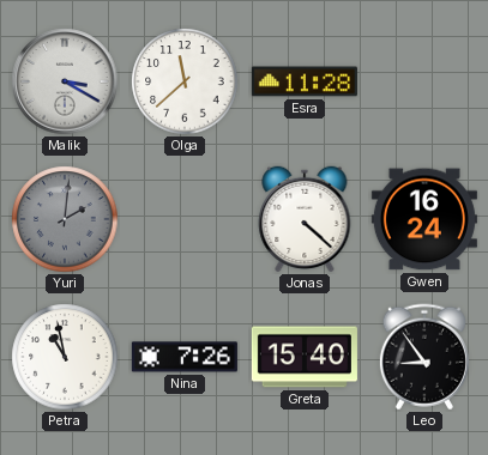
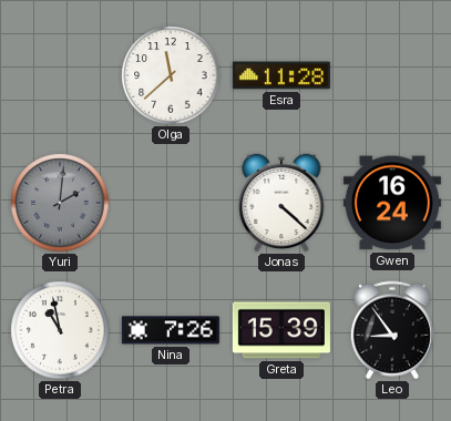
Malik: 3:20 -> none
Greta: 15:40 -> 15:39
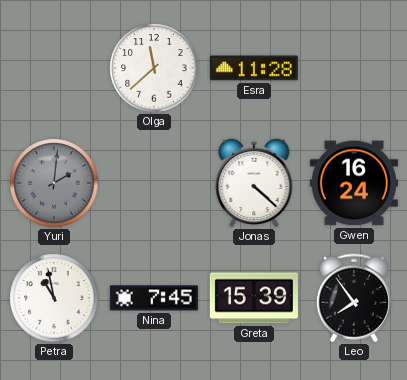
Nina: 7:26 -> 7:45
Leo: 8:54 -> 7:54
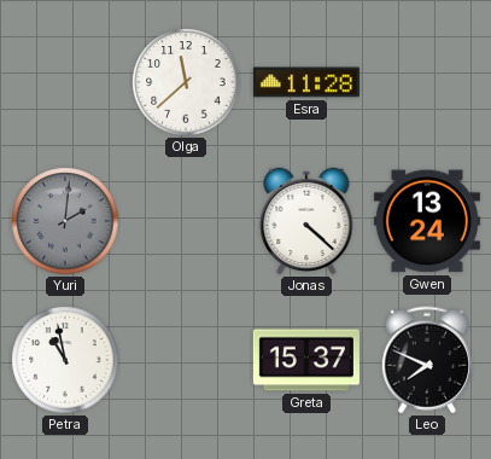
Gwen: 16:24 -> 13:24
Nina: 7:45 -> none
Greta: 15:39 -> 15:37
Leo: 7:54 -> 7:49
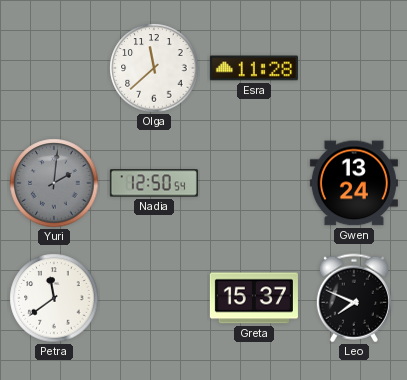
Nadia: none -> 12:50
Jonas: 4:22 -> none
Petra: 10:58 -> 11:39
